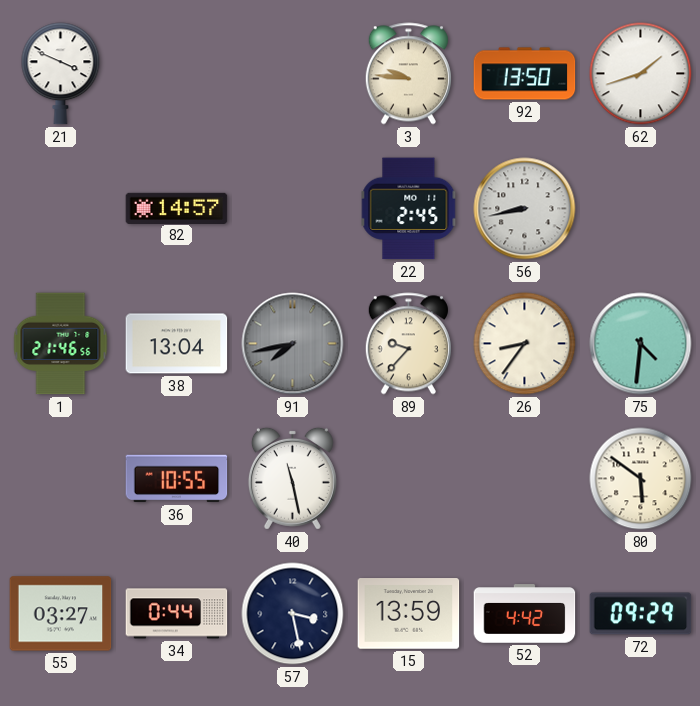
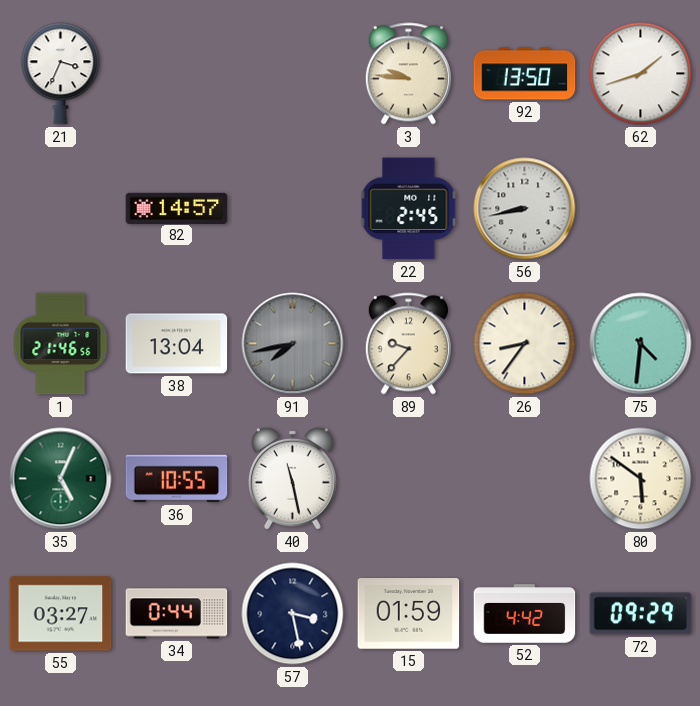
21: 3:49 -> 3:34
35: none -> 5:04
15: 13:59 -> 01:59
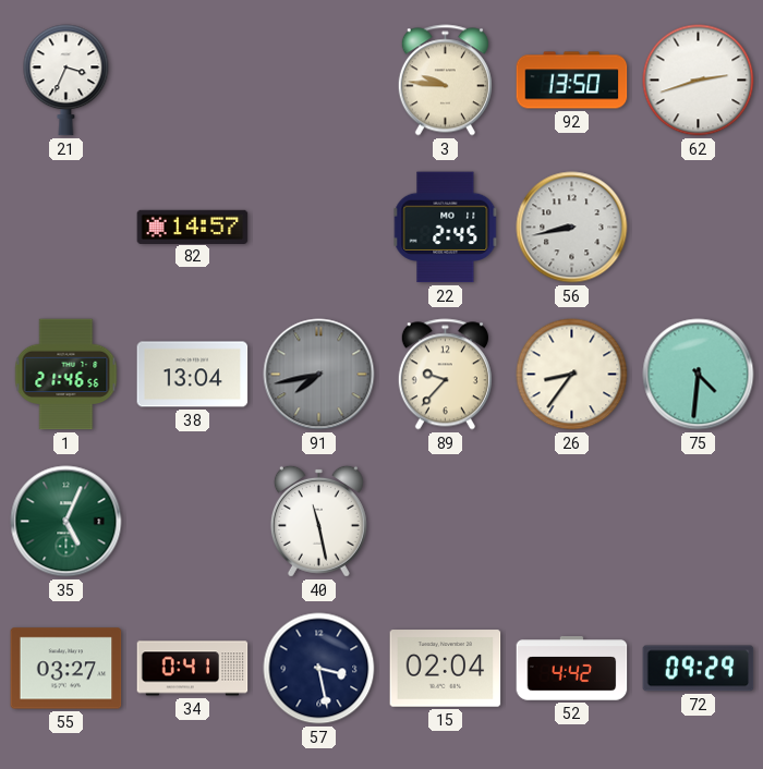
62: 1:42 -> 2:42
36: 10:55 -> none
80: 5:51 -> none
34: 0:44 -> 0:41
15: 01:59 -> 02:04
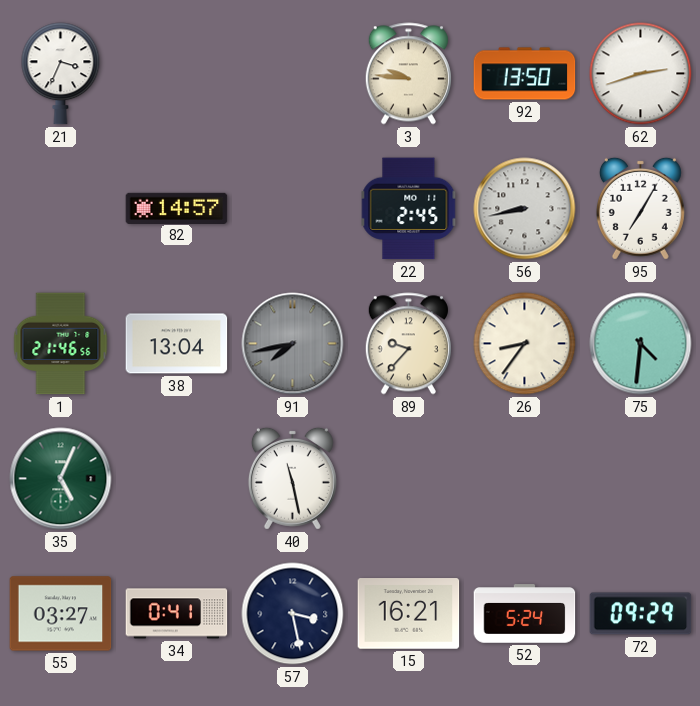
95: none -> 7:05
15: 02:04 -> 16:21
52: 4:42 -> 5:24
